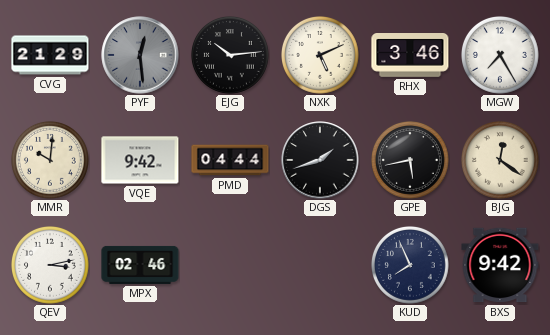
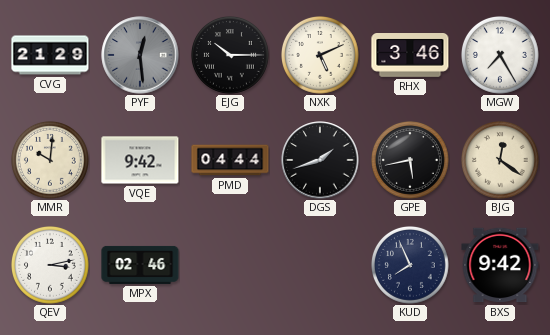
EJG: 10:14 -> 10:15
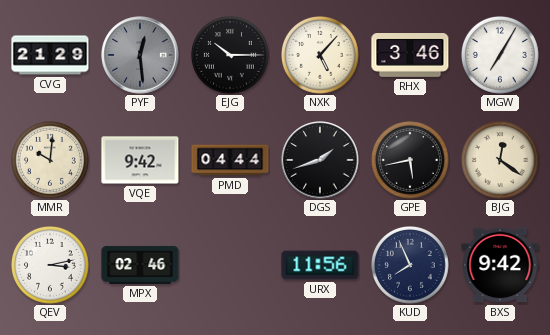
NXK: 5:11 -> 5:07
MGW: 7:25 -> 7:05
URX: none -> 11:56
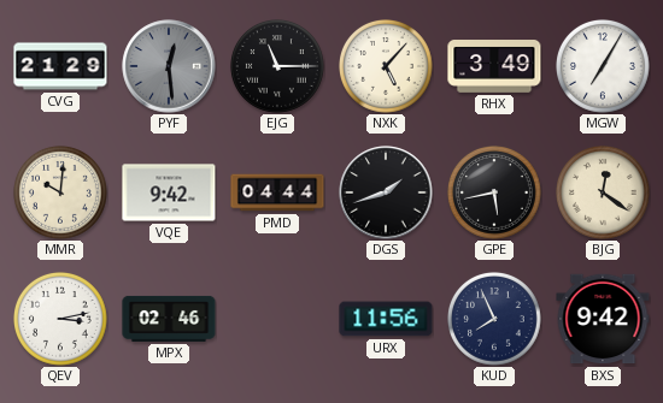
EJG: 10:15 -> 11:15
RHX: 3:46 -> 3:49
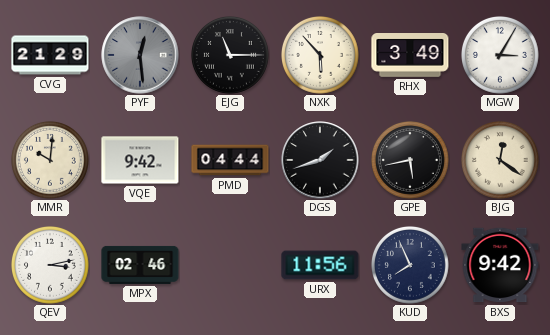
NXK: 5:07 -> 5:53
MGW: 7:05 -> 3:05
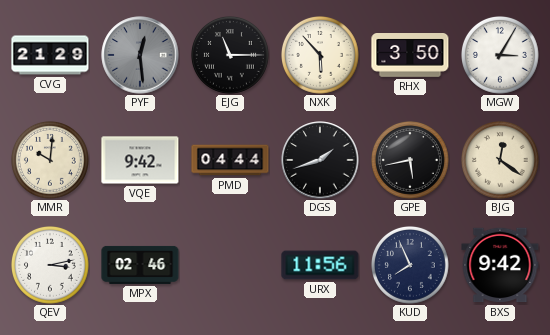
RHX: 3:49 -> 3:50
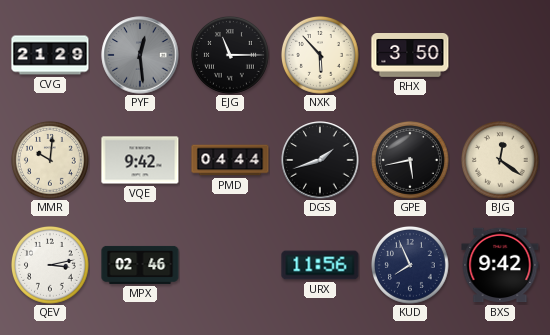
MGW: 3:05 -> none
